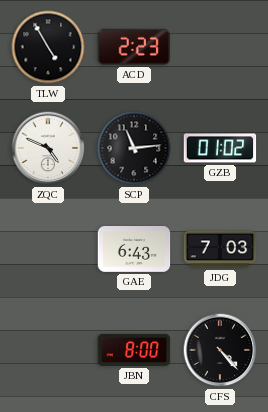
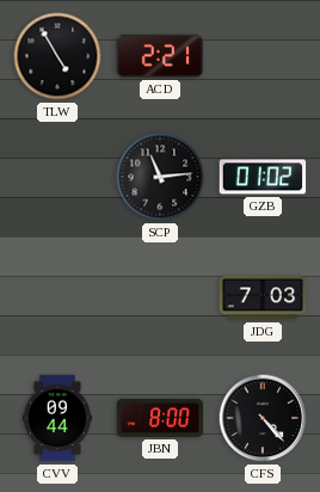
ACD: 2:23 -> 2:21
ZQC: 4:49 -> none
GAE: 6:43 -> none
CVV: none -> 09:44
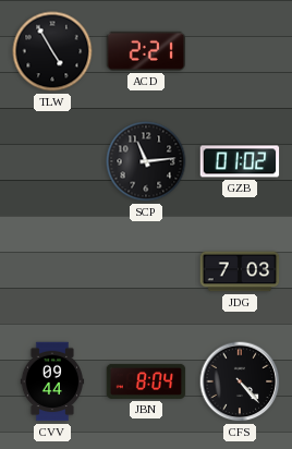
JBN: 8:00 -> 8:04
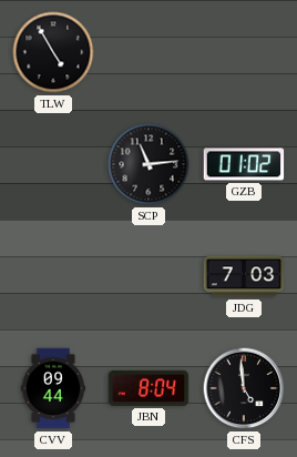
ACD: 2:21 -> none
CFS: 4:23 -> 4:59
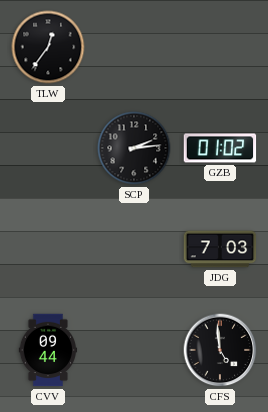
TLW: 4:55 -> 12:36
SCP: 11:14 -> 2:14
JBN: 8:04 -> none
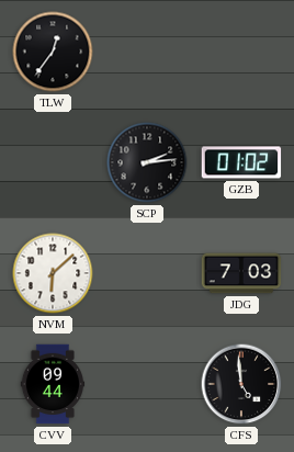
NVM: none -> 6:08
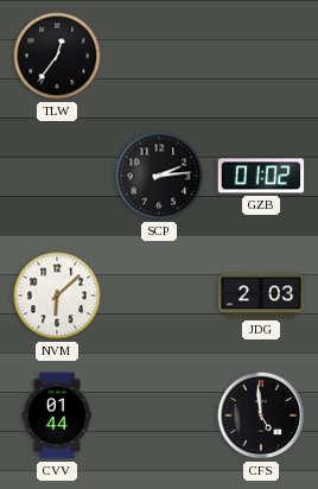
JDG: 7:03 -> 2:03
CVV: 09:44 -> 01:44
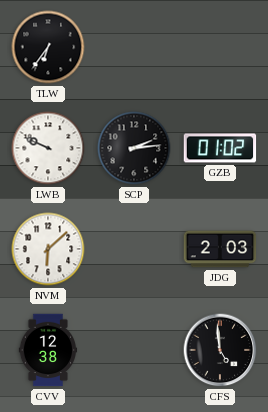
TLW: 12:36 -> 6:36
LWB: none -> 9:49
CVV: 01:44 -> 12:38
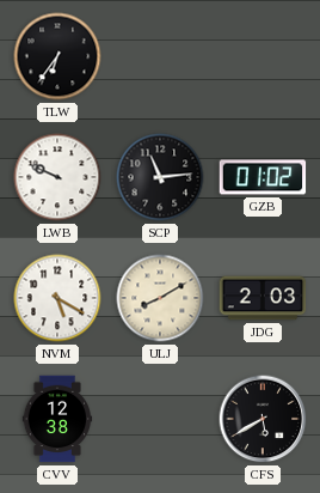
SCP: 2:14 -> 11:14
NVM: 6:08 -> 5:20
ULJ: none -> 8:10
CFS: 4:59 -> 5:40
